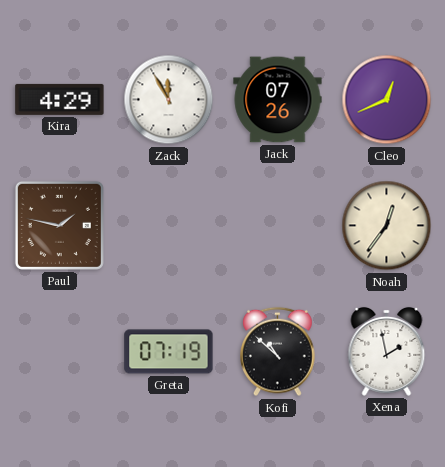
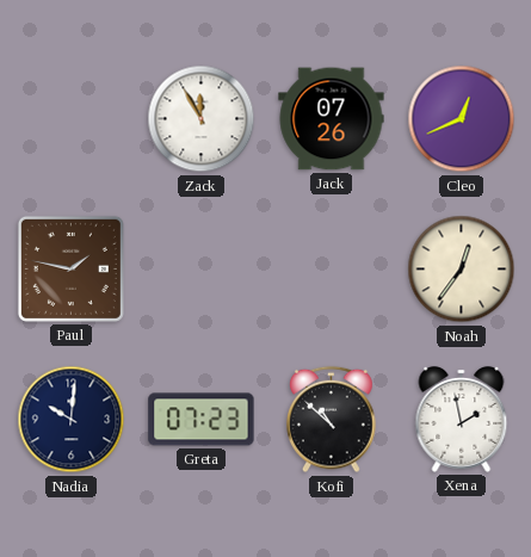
Kira: 4:29 -> none
Nadia: none -> 10:01
Greta: 07:19 -> 07:23
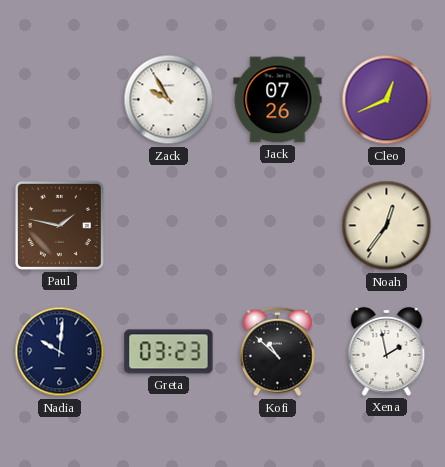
Zack: 11:55 -> 9:55
Greta: 07:23 -> 03:23
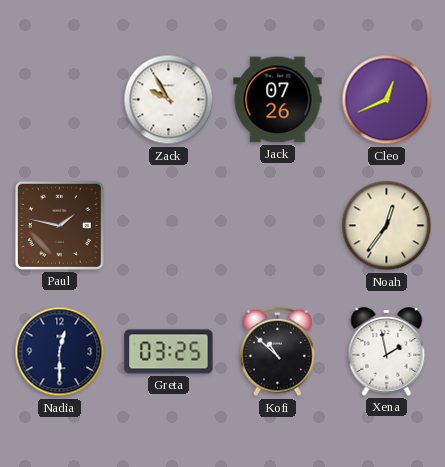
Nadia: 10:01 -> 12:30
Greta: 03:23 -> 03:25
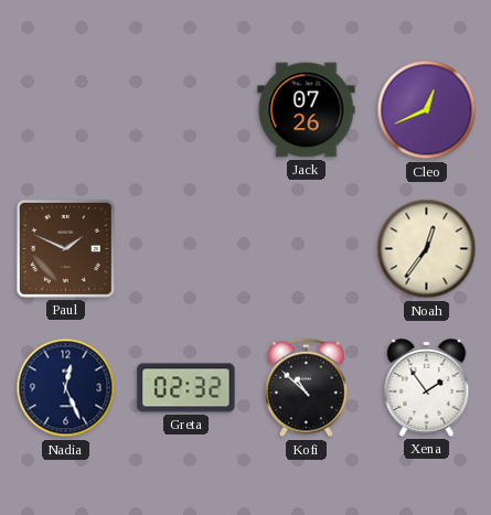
Zack: 9:55 -> none
Paul: 1:47 -> 1:49
Nadia: 12:30 -> 12:26
Greta: 03:25 -> 02:32
Xena: 1:58 -> 1:54
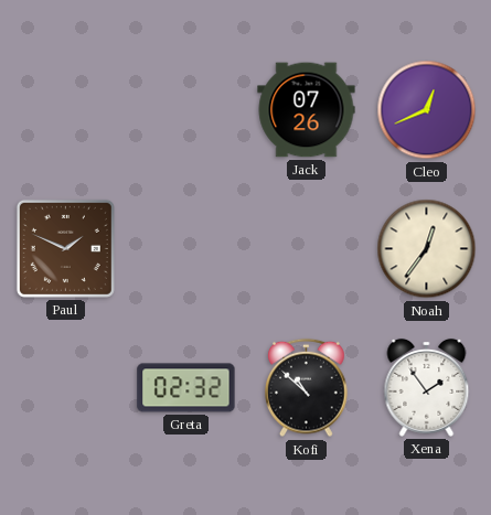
Nadia: 12:26 -> none
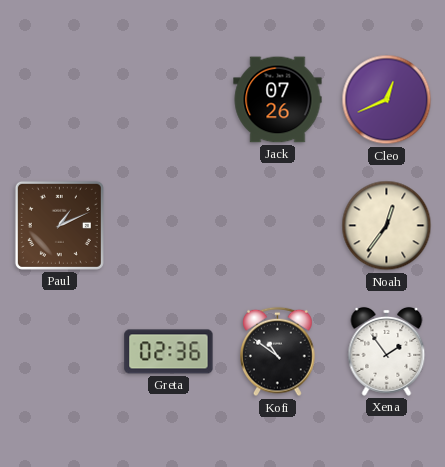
Paul: 1:49 -> 1:11
Greta: 02:32 -> 02:36
Kofi: 10:52 -> 10:51
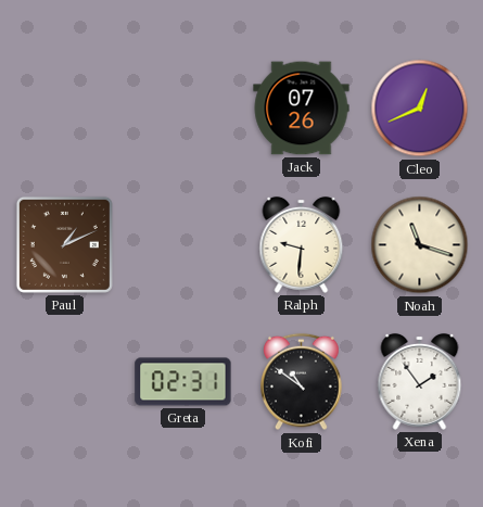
Ralph: none -> 9:31
Noah: 12:36 -> 11:18
Greta: 02:36 -> 02:31
